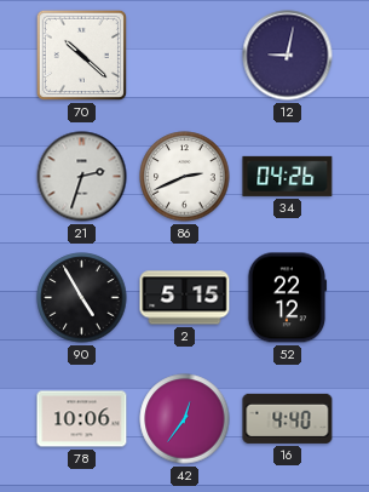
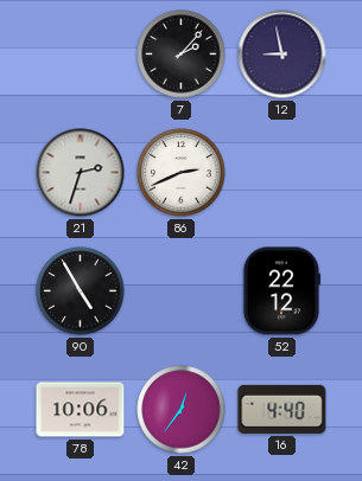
70: 10:22 -> none
7: none -> 2:07
12: 9:02 -> 8:58
34: 04:26 -> none
2: 5:15 -> none
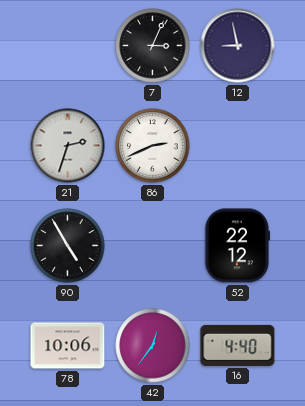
7: 2:07 -> 3:04
